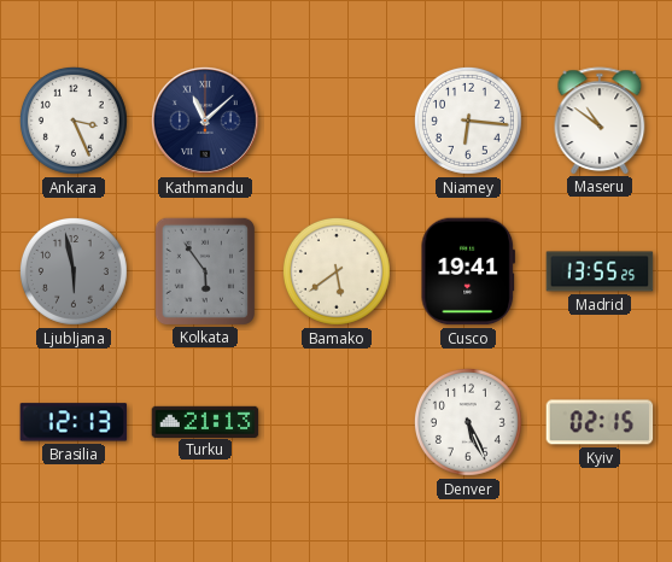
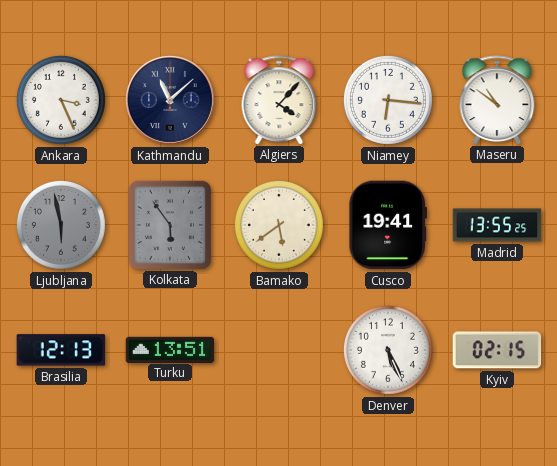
Algiers: none -> 4:07
Turku: 21:13 -> 13:51
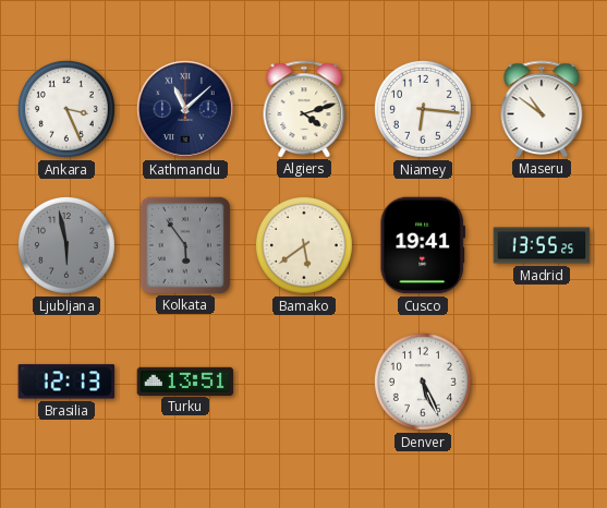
Algiers: 4:07 -> 4:12
Kyiv: 02:15 -> none
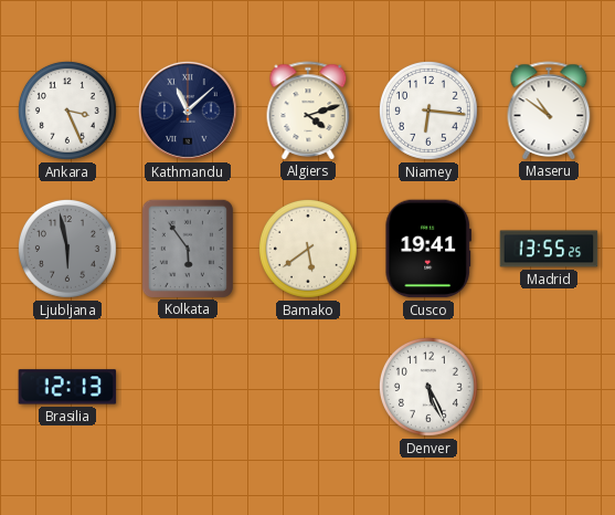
Turku: 13:51 -> none
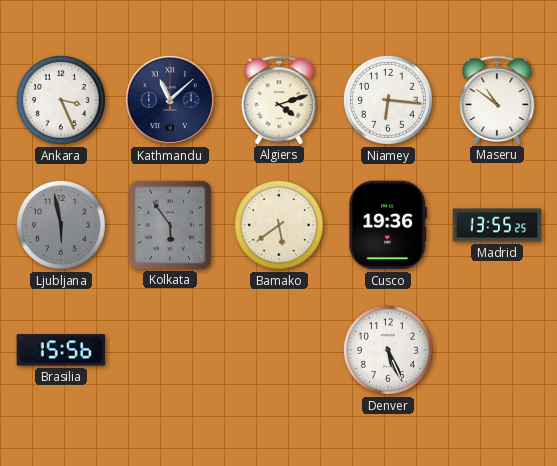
Cusco: 19:41 -> 19:36
Brasilia: 12:13 -> 15:56
